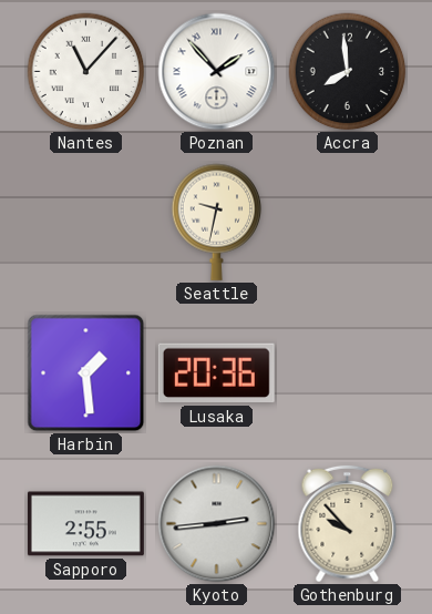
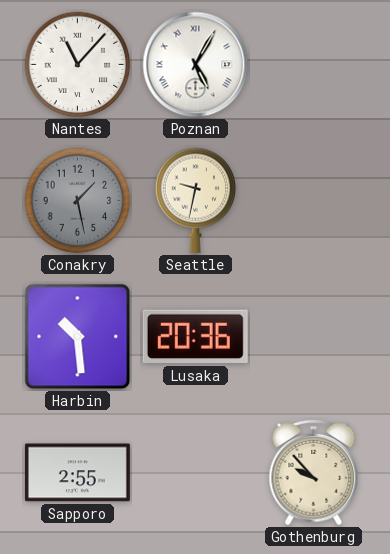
Poznan: 1:53 -> 5:05
Accra: 7:59 -> none
Conakry: none -> 1:28
Harbin: 1:29 -> 10:29
Kyoto: 2:44 -> none
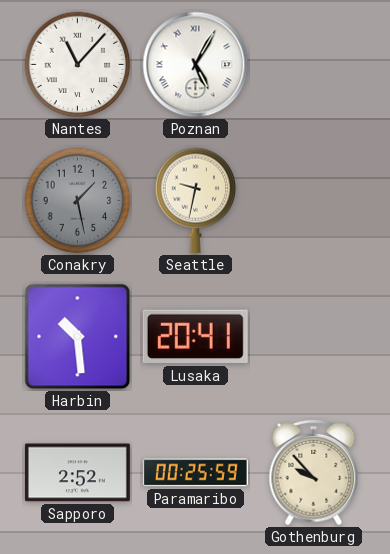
Lusaka: 20:36 -> 20:41
Sapporo: 2:55 -> 2:52
Paramaribo: none -> 00:25
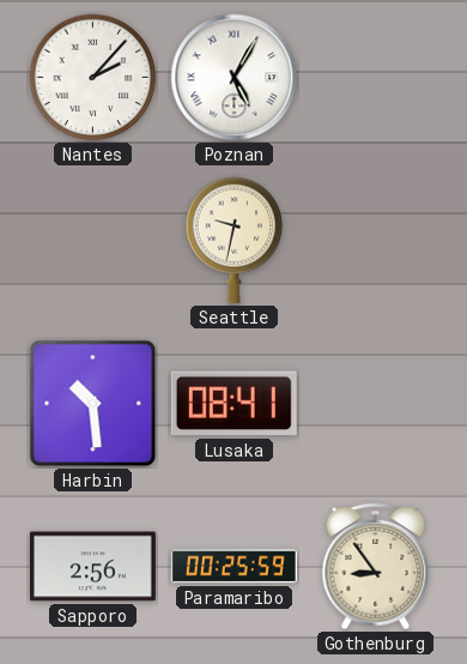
Nantes: 11:07 -> 2:07
Conakry: 1:28 -> none
Lusaka: 20:41 -> 08:41
Sapporo: 2:52 -> 2:56
Gothenburg: 9:53 -> 8:54
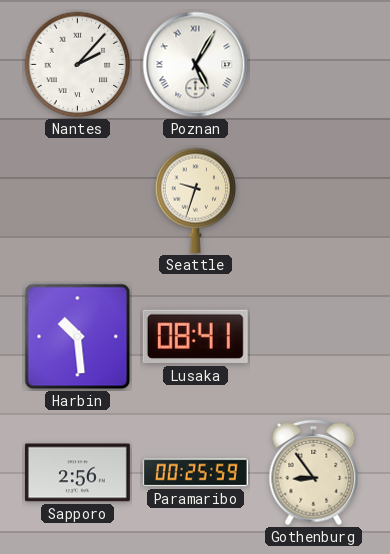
Seattle: 9:32 -> 9:33
